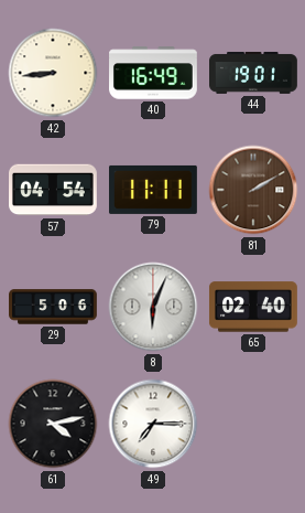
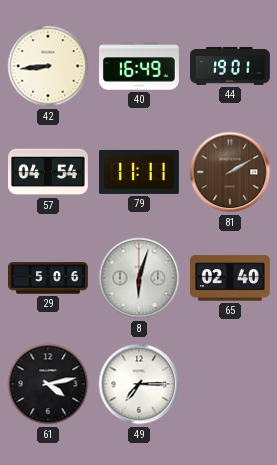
8: 6:04 -> 6:03
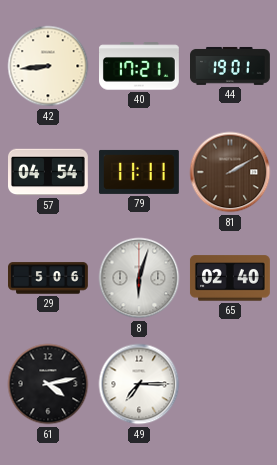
40: 16:49 -> 17:21
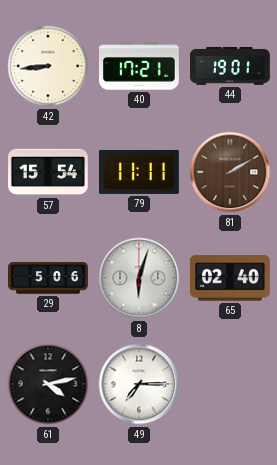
57: 04:54 -> 15:54
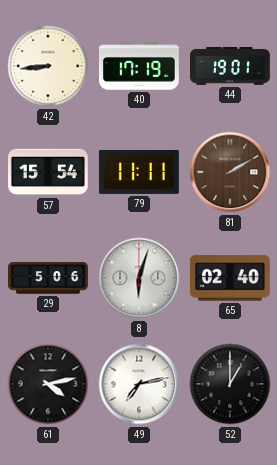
40: 17:21 -> 17:19
49: 7:15 -> 7:13
52: none -> 1:00
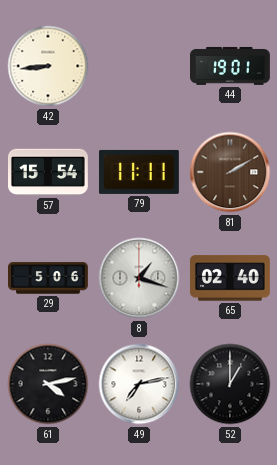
40: 17:19 -> none
8: 6:03 -> 1:18
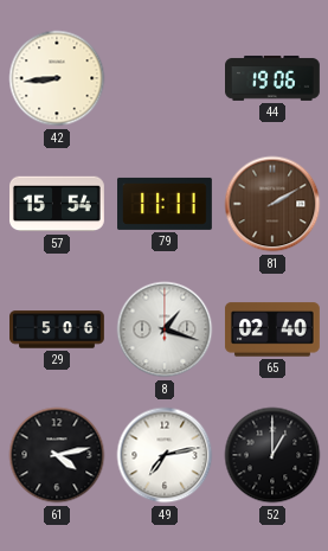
44: 19:01 -> 19:06
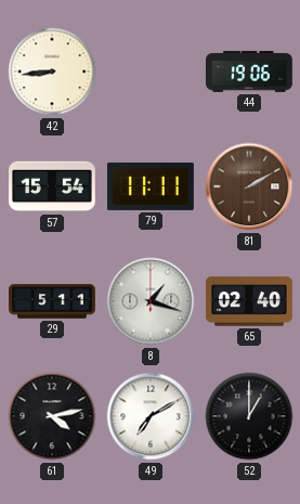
29: 5:06 -> 5:11
49: 7:13 -> 7:10
